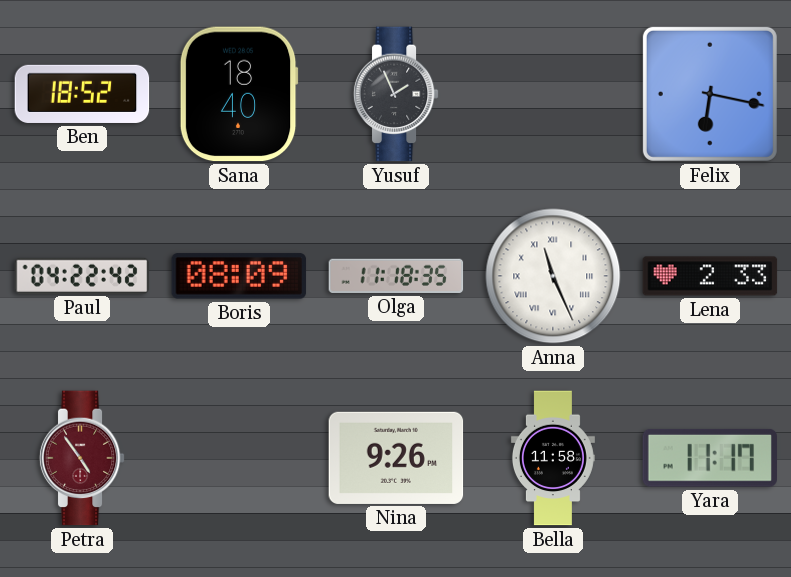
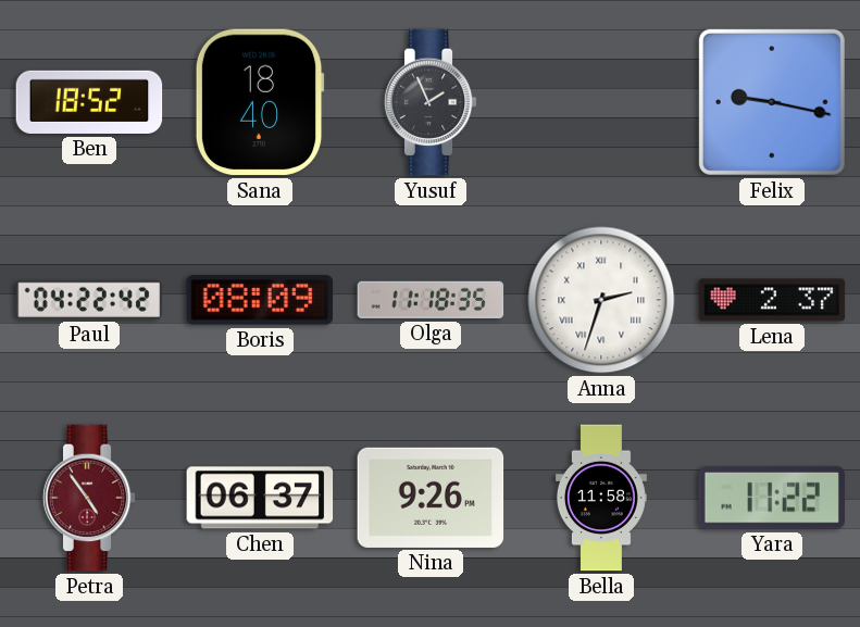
Felix: 6:17 -> 9:17
Anna: 11:26 -> 2:33
Lena: 2:33 -> 2:37
Chen: none -> 06:37
Yara: 11:17 -> 11:22
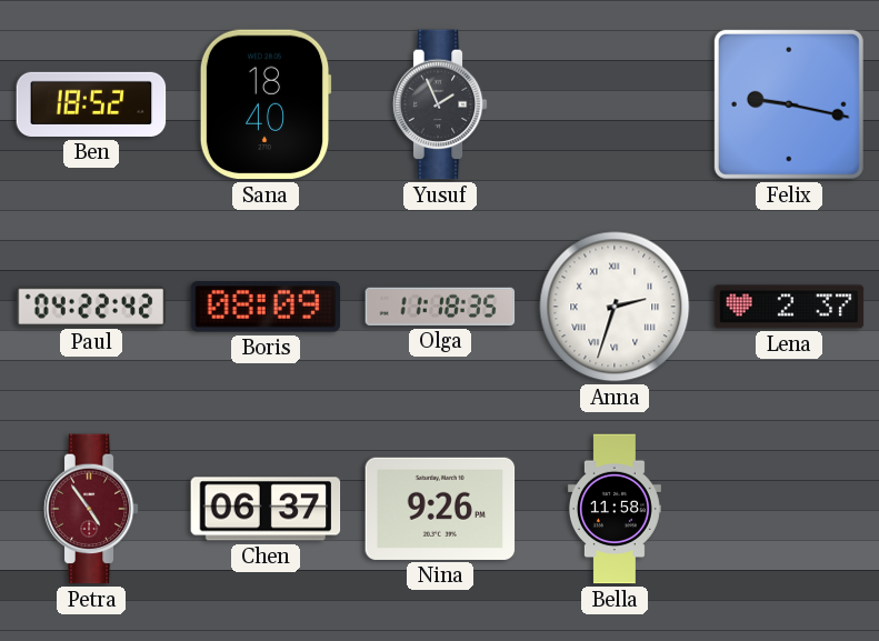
Yara: 11:22 -> none
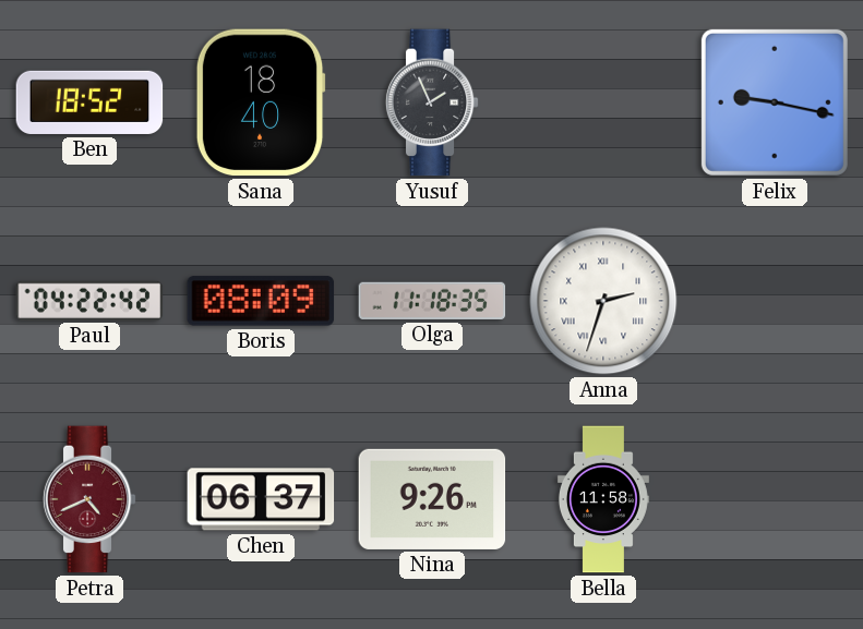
Lena: 2:37 -> none
Petra: 4:54 -> 4:41
